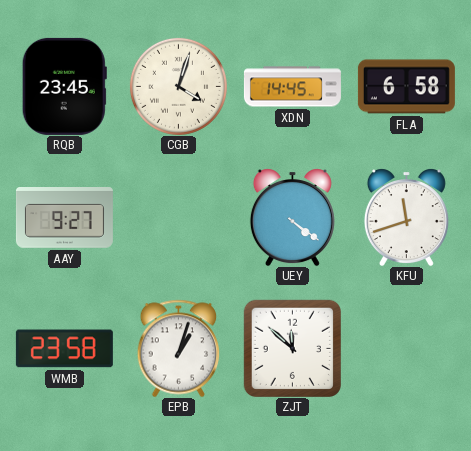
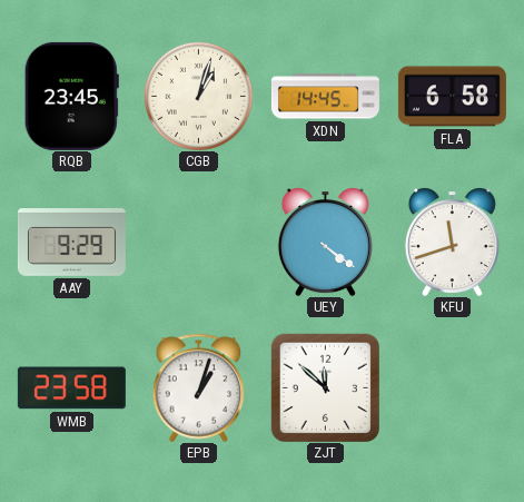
CGB: 4:03 -> 1:03
AAY: 9:27 -> 9:29
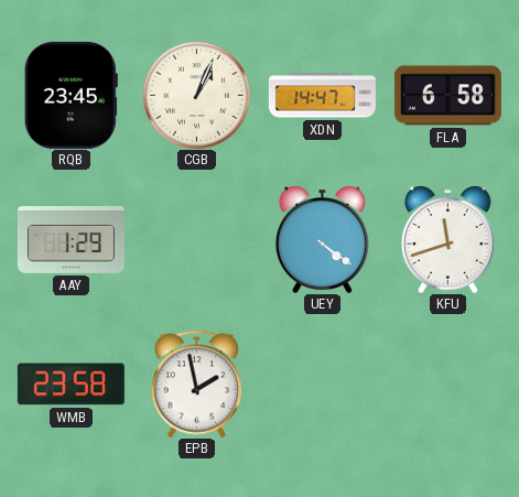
CGB: 1:03 -> 1:04
XDN: 14:45 -> 14:47
AAY: 9:29 -> 1:29
EPB: 1:03 -> 1:58
ZJT: 11:52 -> none
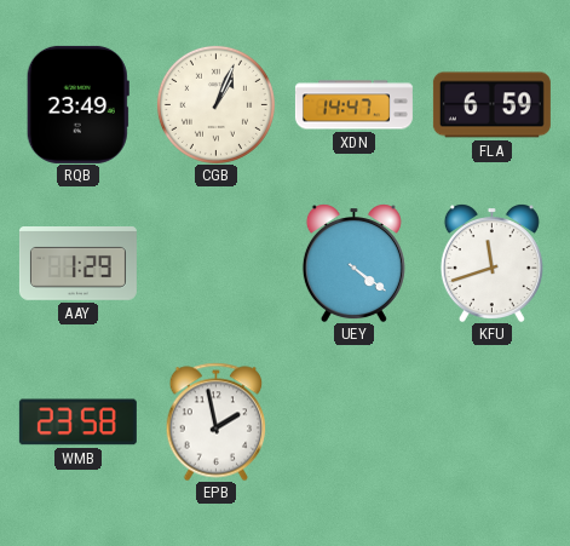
RQB: 23:45 -> 23:49
FLA: 6:58 -> 6:59
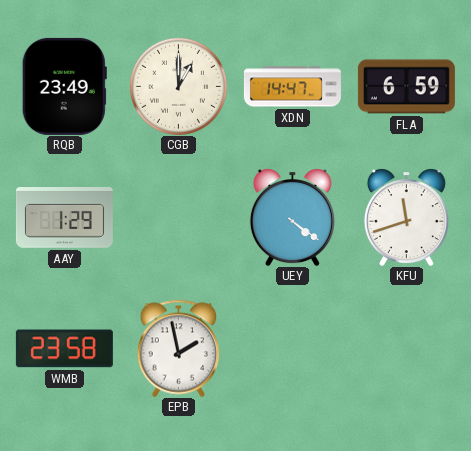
CGB: 1:04 -> 1:00
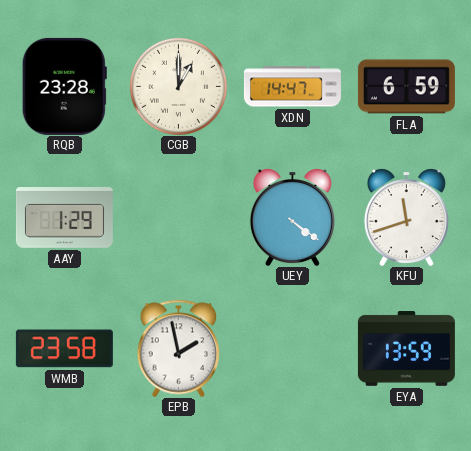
RQB: 23:49 -> 23:28
EYA: none -> 13:59
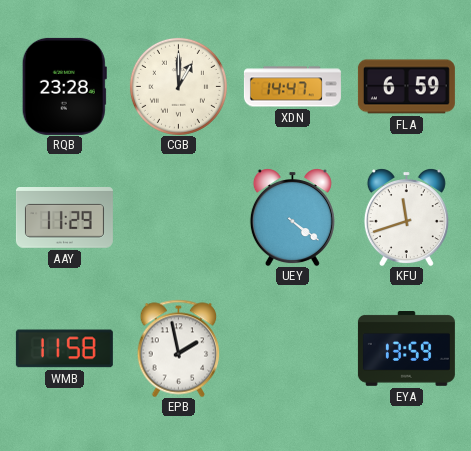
AAY: 1:29 -> 11:29
WMB: 23:58 -> 11:58
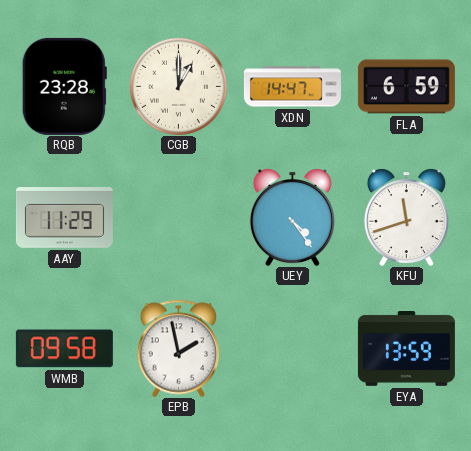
UEY: 4:21 -> 4:24
WMB: 11:58 -> 09:58
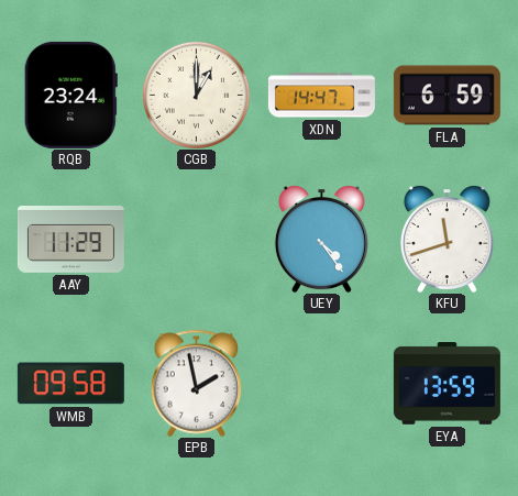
RQB: 23:28 -> 23:24
